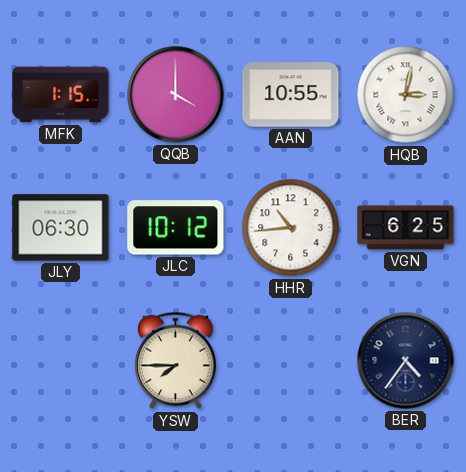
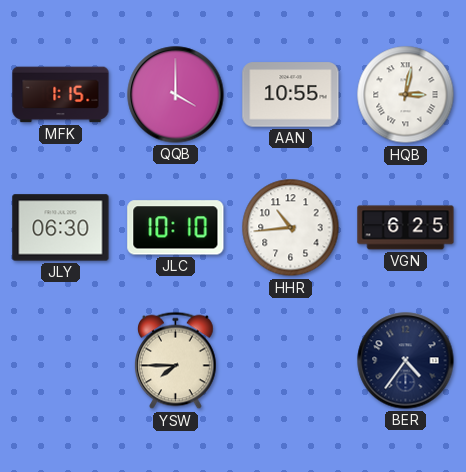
JLC: 10:12 -> 10:10
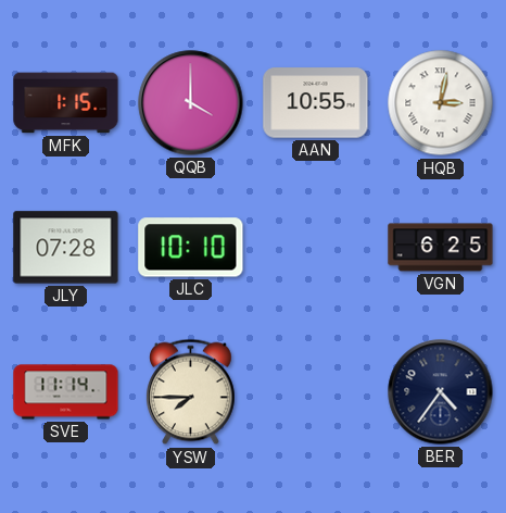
JLY: 06:30 -> 07:28
HHR: 10:44 -> none
SVE: none -> 11:14
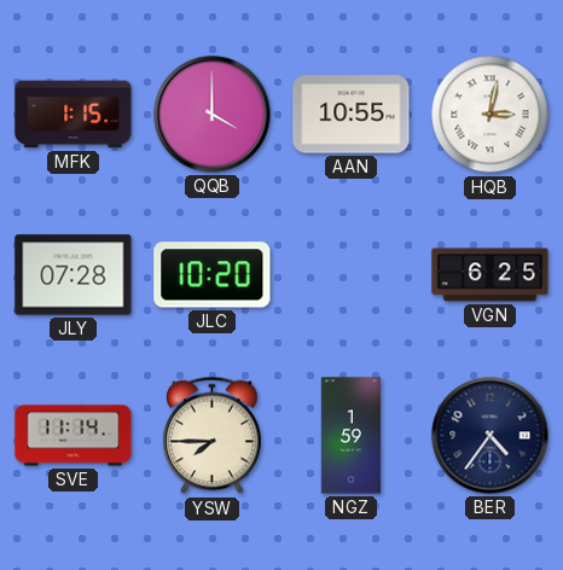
JLC: 10:10 -> 10:20
NGZ: none -> 1:59
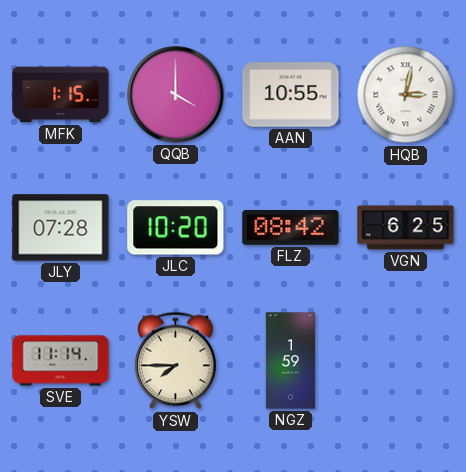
FLZ: none -> 08:42
BER: 4:36 -> none
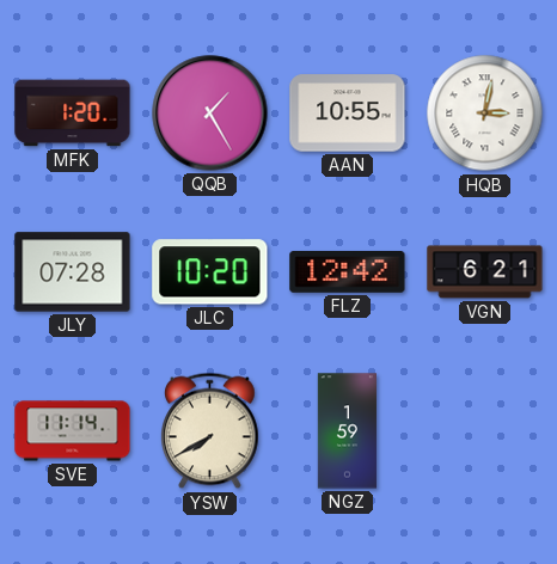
MFK: 1:15 -> 1:20
QQB: 4:00 -> 1:25
FLZ: 08:42 -> 12:42
VGN: 6:25 -> 6:21
YSW: 7:45 -> 7:40
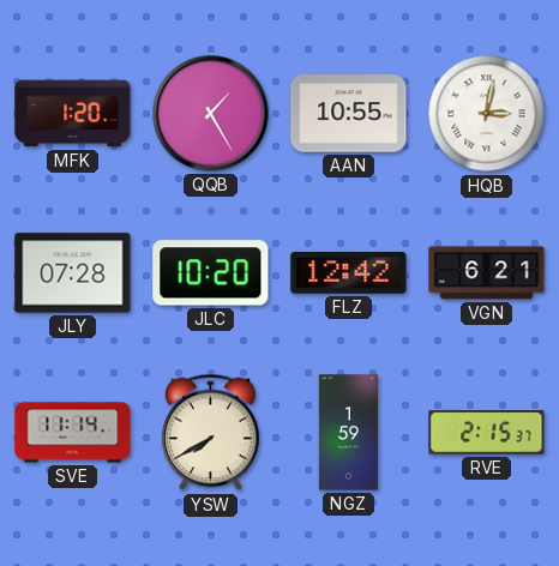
RVE: none -> 2:15
